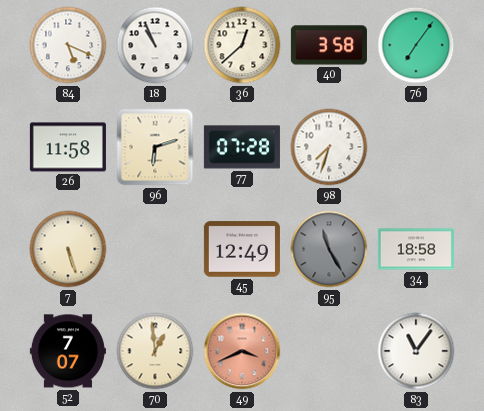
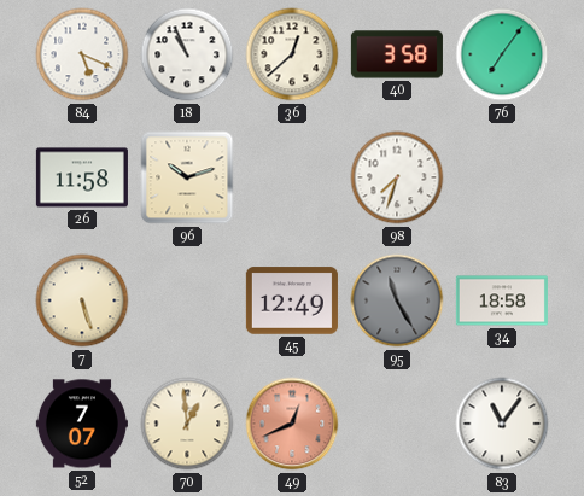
96: 6:12 -> 10:12
77: 07:28 -> none
49: 3:41 -> 12:41
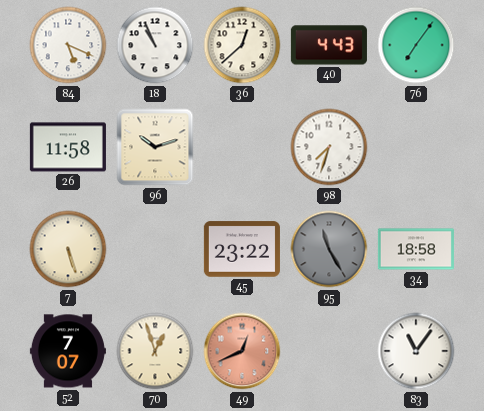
40: 3:58 -> 4:43
45: 12:49 -> 23:22
70: 12:59 -> 12:57
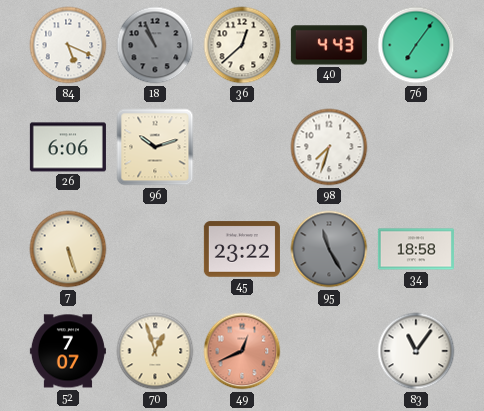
18 dial: white -> grey
26: 11:58 -> 6:06
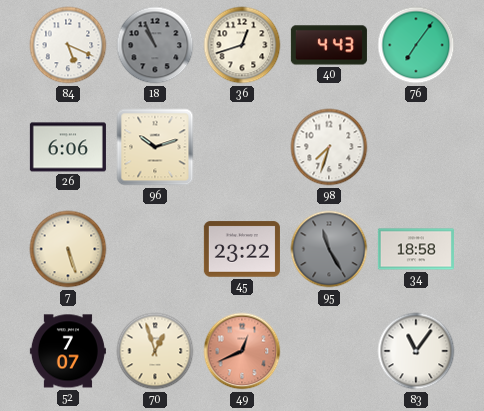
36: 12:38 -> 12:42
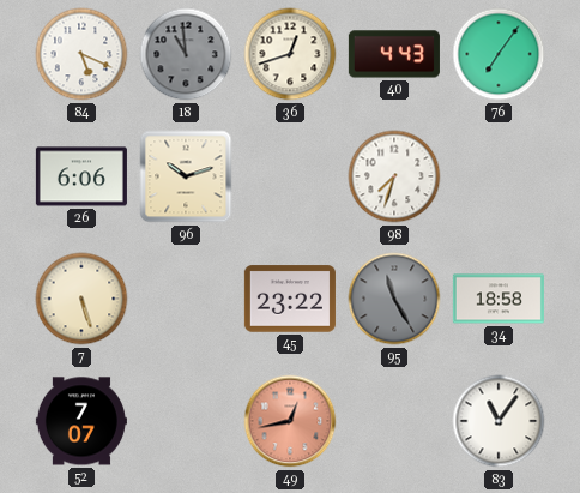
18: 10:56 -> 10:59
70: 12:57 -> none
49: 12:41 -> 12:43
